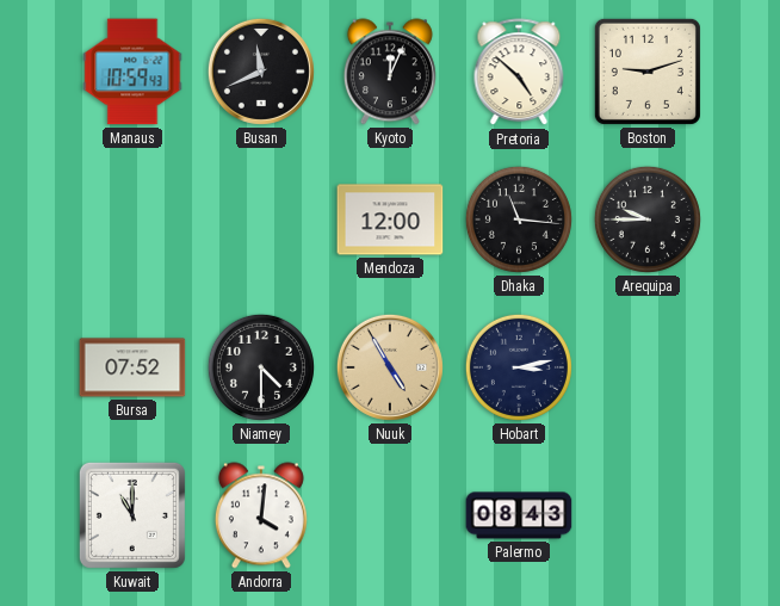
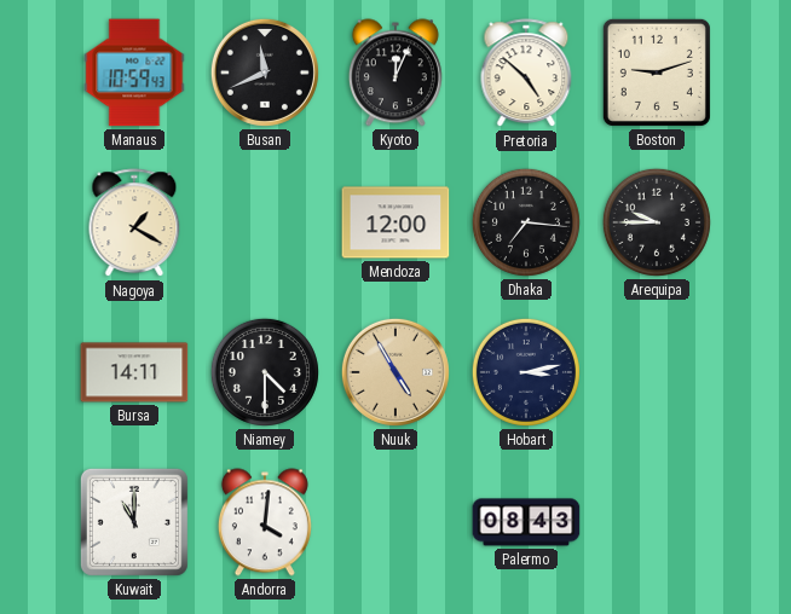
Nagoya: none -> 1:20
Dhaka: 11:16 -> 7:16
Bursa: 07:52 -> 14:11
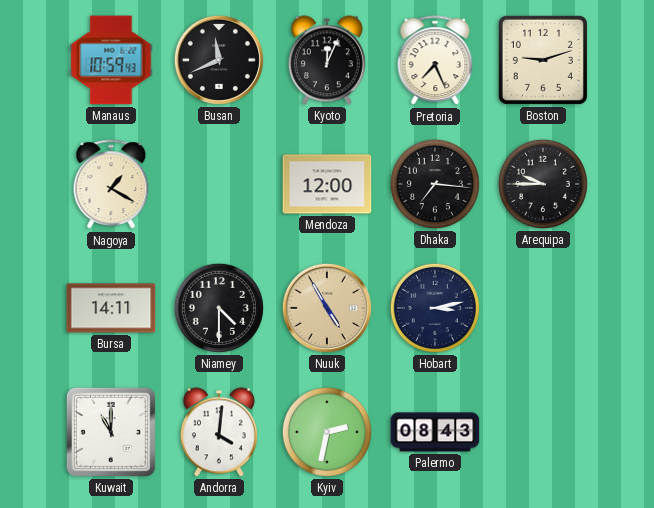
Pretoria: 4:52 -> 7:26
Kyiv: none -> 2:32
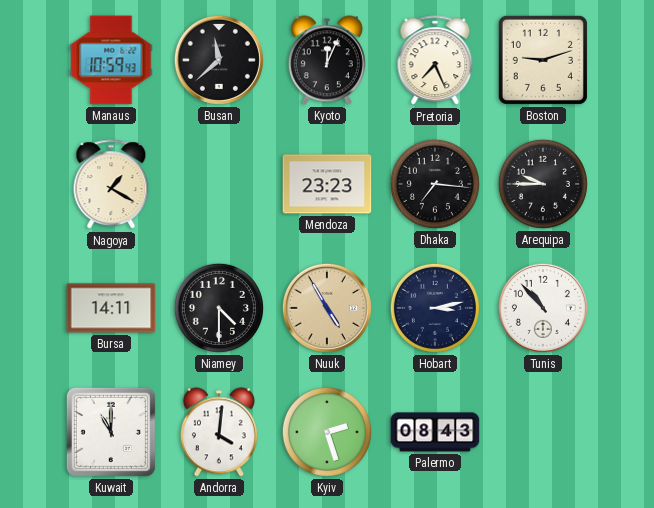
Busan: 11:41 -> 11:38
Mendoza: 12:00 -> 23:23
Tunis: none -> 10:53
Kyiv: 2:32 -> 2:27
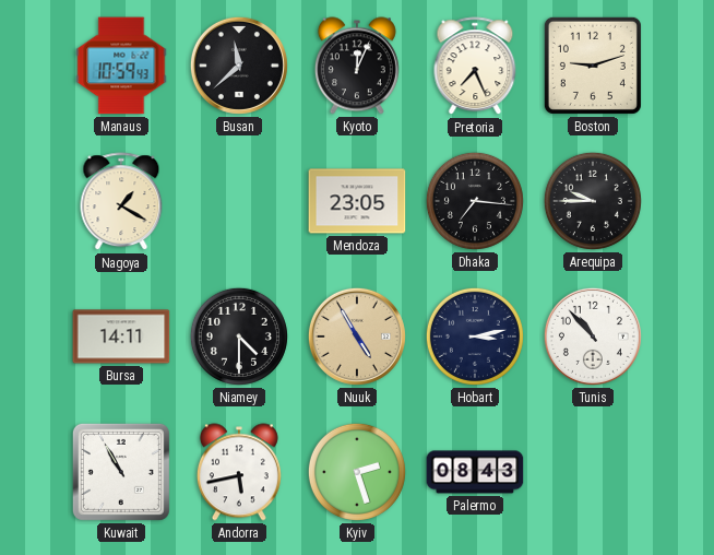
Mendoza: 23:23 -> 23:05
Kuwait: 11:00 -> 10:55
Andorra: 4:01 -> 5:43
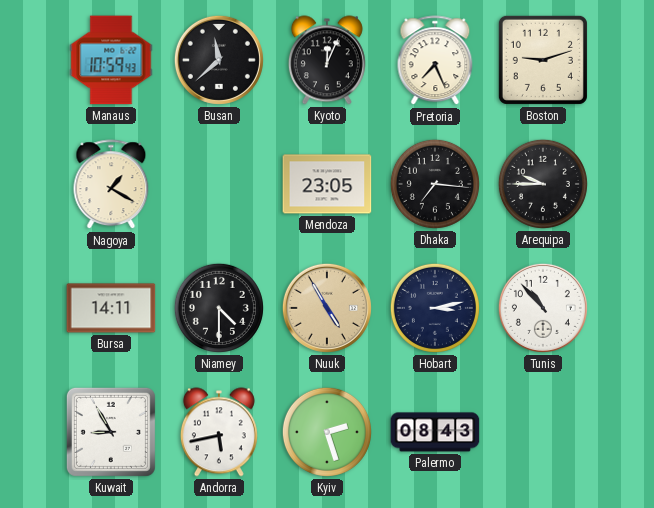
Kuwait: 10:55 -> 8:55
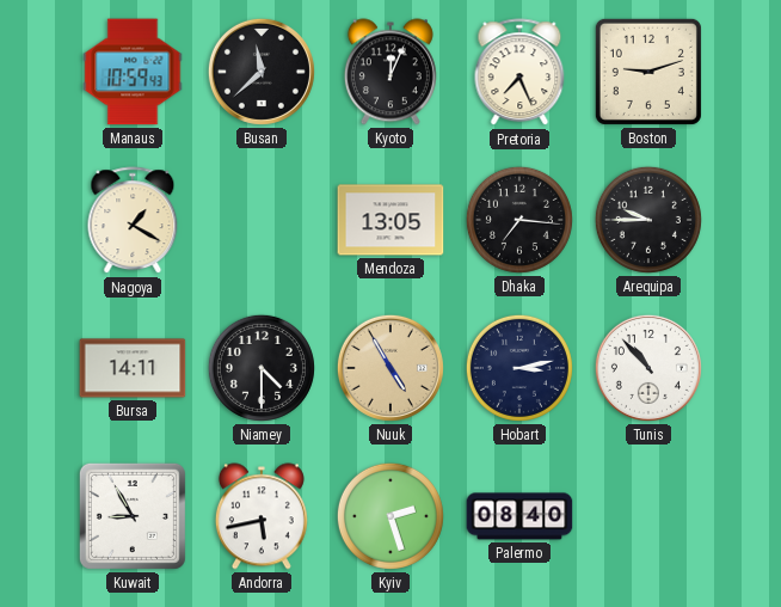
Mendoza: 23:05 -> 13:05
Palermo: 08:43 -> 08:40
